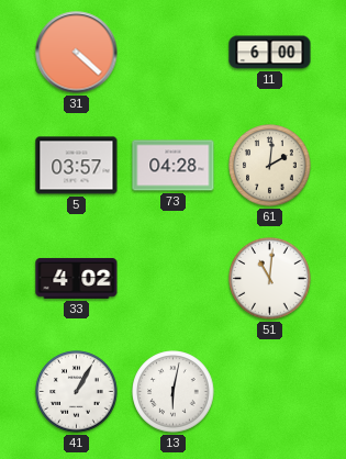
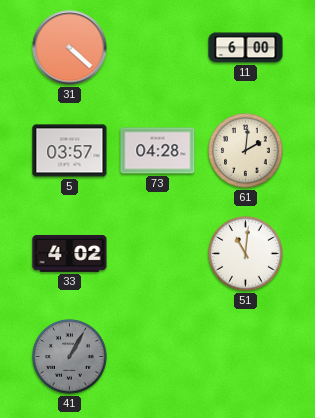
41 dial: white -> grey
13: 6:02 -> none
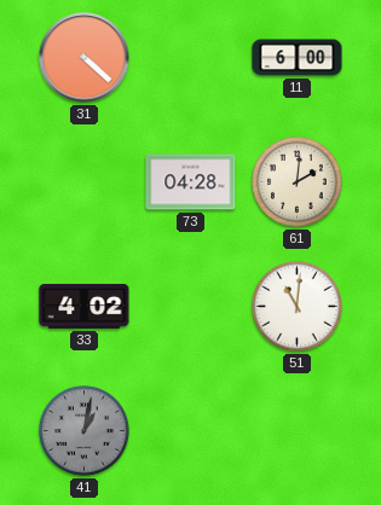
5: 03:57 -> none
41: 1:05 -> 1:02
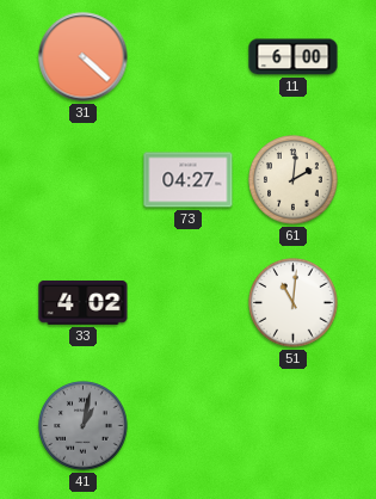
73: 04:28 -> 04:27
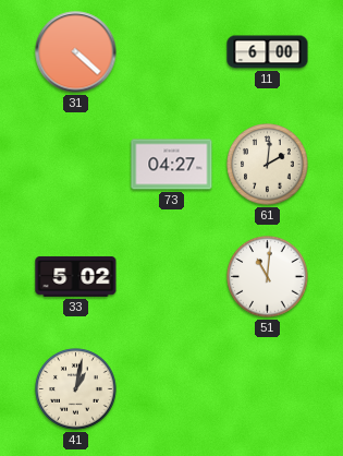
33: 4:02 -> 5:02
41 dial: grey -> cream
